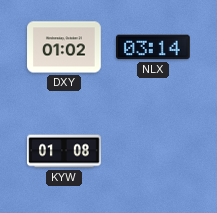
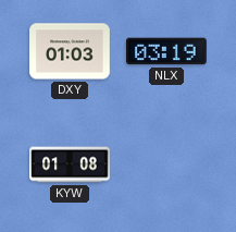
DXY: 01:02 -> 01:03
NLX: 03:14 -> 03:19
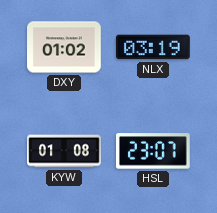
DXY: 01:03 -> 01:02
HSL: none -> 23:07
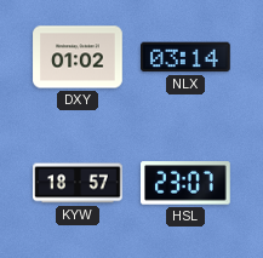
NLX: 03:19 -> 03:14
KYW: 01:08 -> 18:57
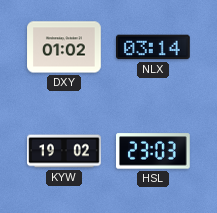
KYW: 18:57 -> 19:02
HSL: 23:07 -> 23:03
